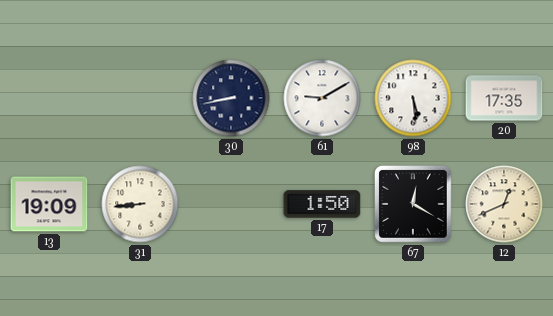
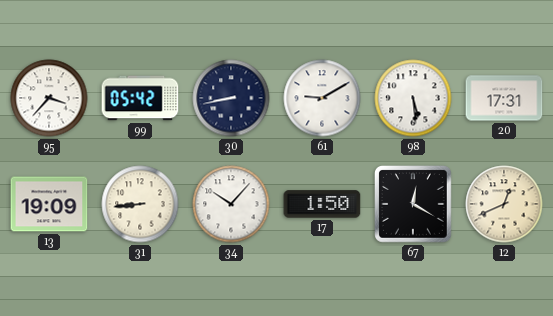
95: none -> 3:37
99: none -> 05:42
20: 17:35 -> 17:31
34: none -> 10:07
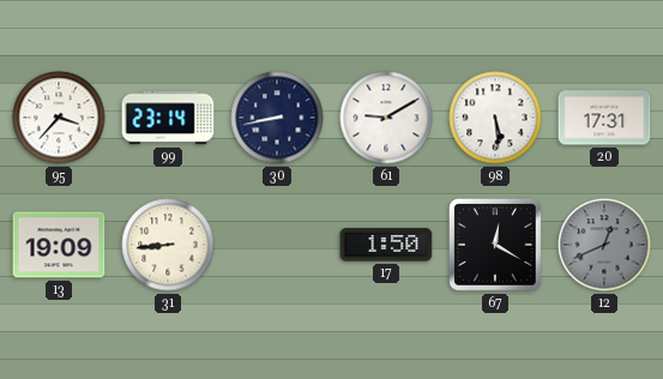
99: 05:42 -> 23:14
34: 10:07 -> none
12 dial: cream -> grey
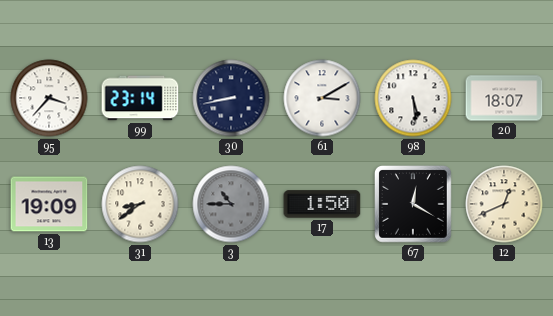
61: 9:10 -> 3:10
20: 17:31 -> 18:07
31: 8:44 -> 8:39
3: none -> 10:45
12 dial: grey -> cream
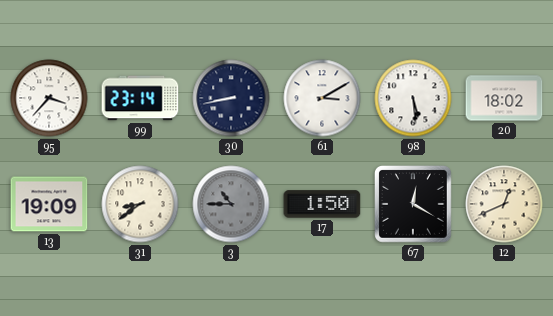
20: 18:07 -> 18:02
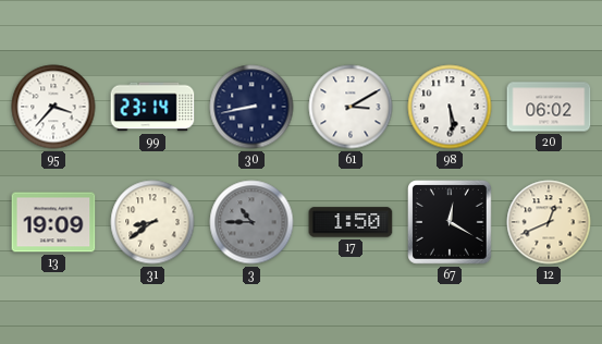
20: 18:02 -> 06:02
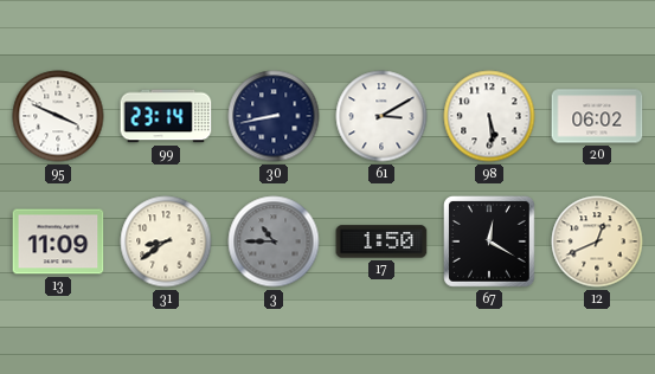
95: 3:37 -> 3:49
13: 19:09 -> 11:09
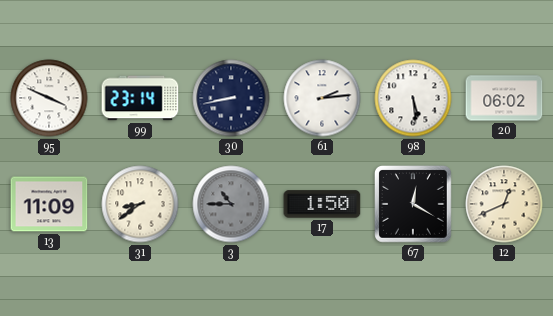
61: 3:10 -> 2:14
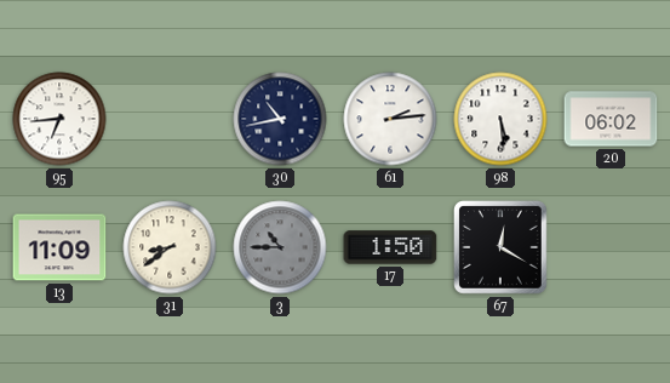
95: 3:49 -> 6:44
99: 23:14 -> none
30: 8:43 -> 10:43
12: 12:41 -> none
